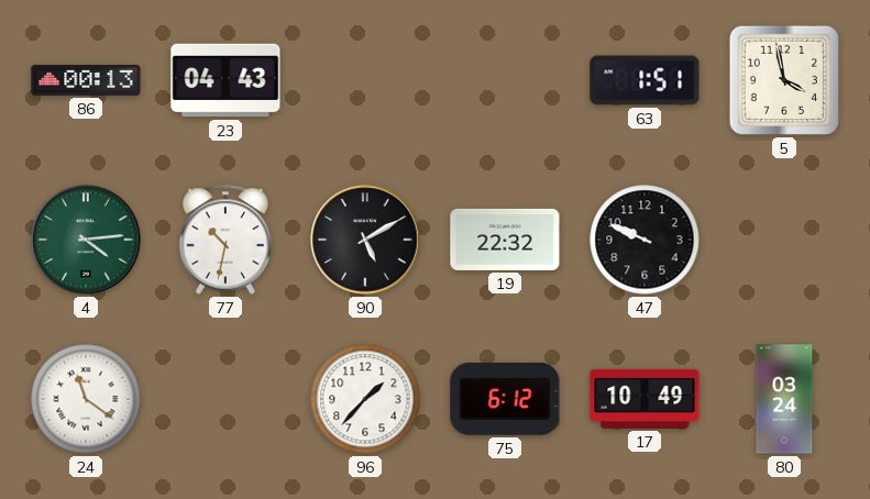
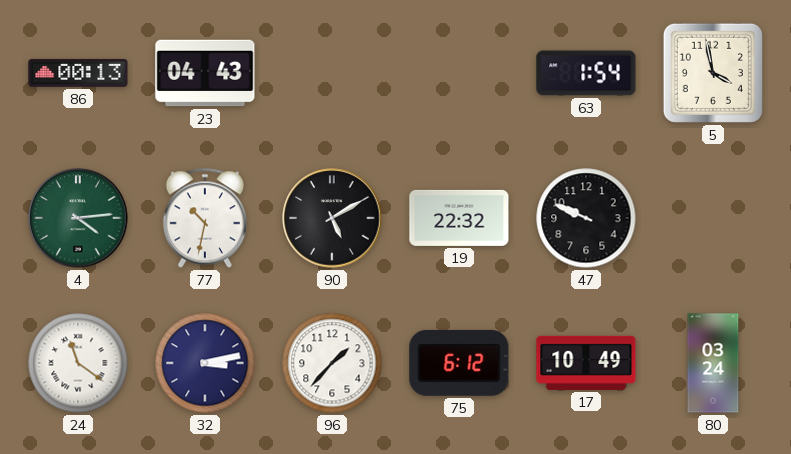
63: 1:51 -> 1:54
32: none -> 3:13
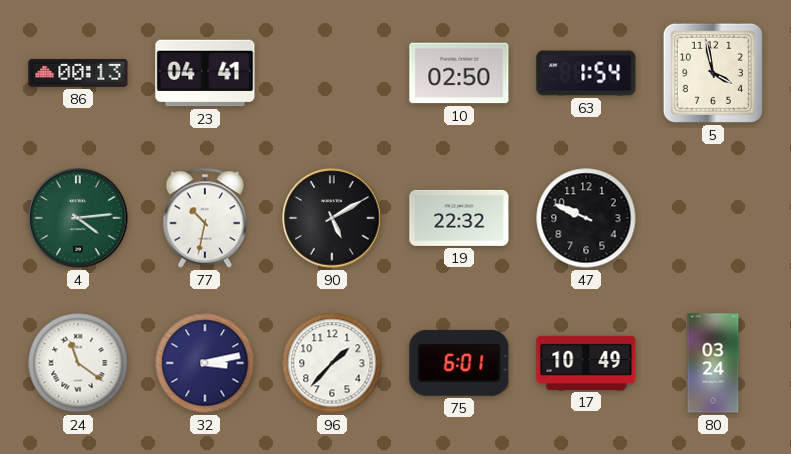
23: 04:43 -> 04:41
10: none -> 02:50
75: 6:12 -> 6:01
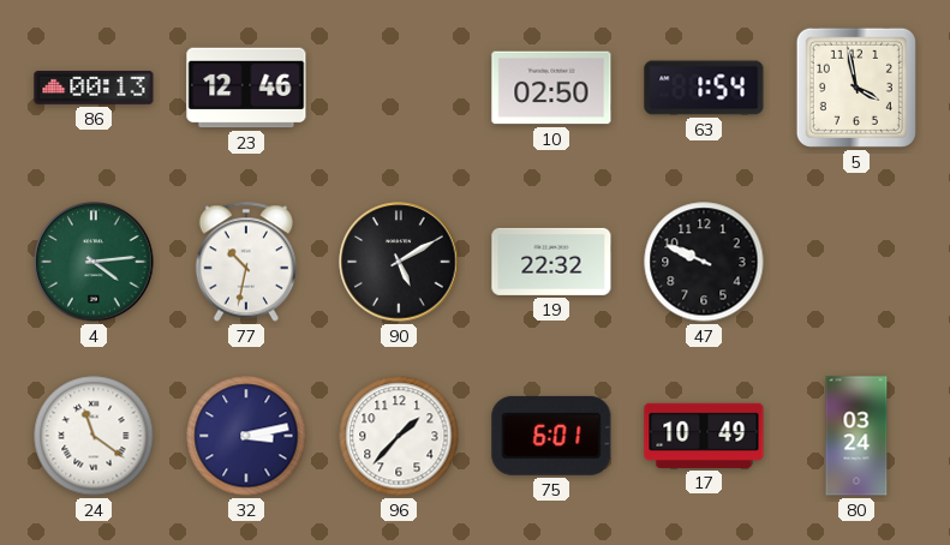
23: 04:41 -> 12:46
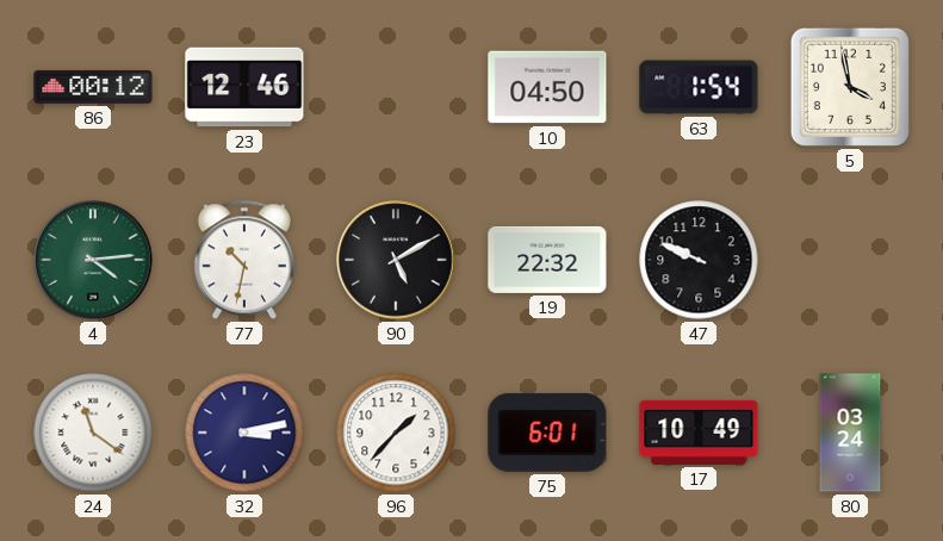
86: 00:13 -> 00:12
10: 02:50 -> 04:50
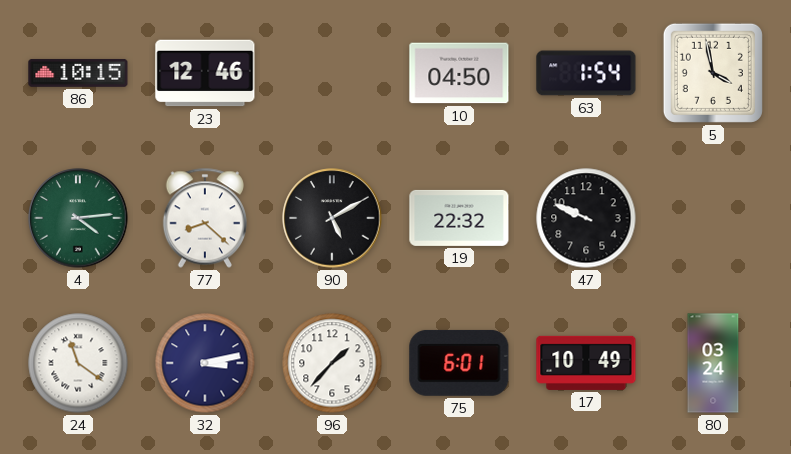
86: 00:12 -> 10:15
77: 10:32 -> 8:22
